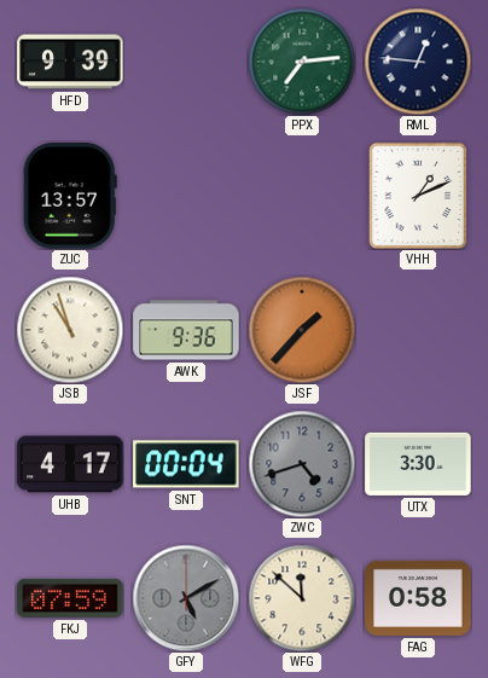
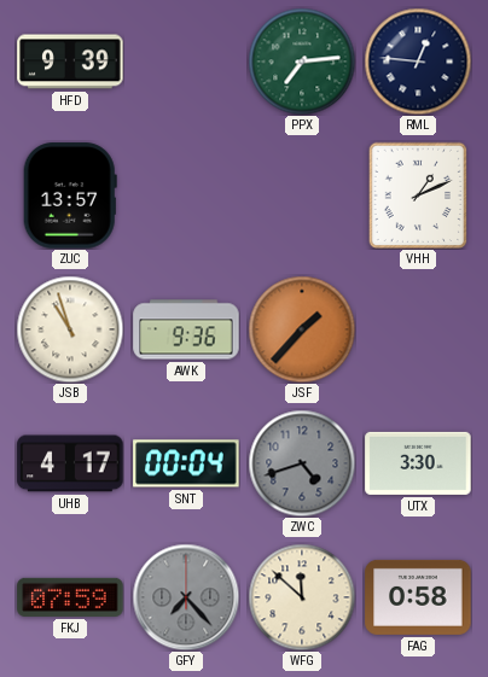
GFY: 5:10 -> 7:23
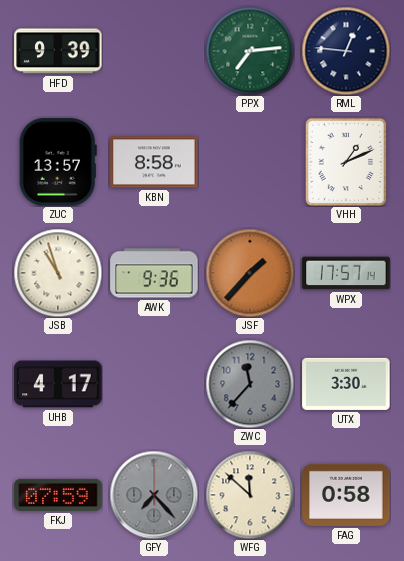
KBN: none -> 8:58
WPX: none -> 17:57
SNT: 00:04 -> none
ZWC: 4:42 -> 11:37
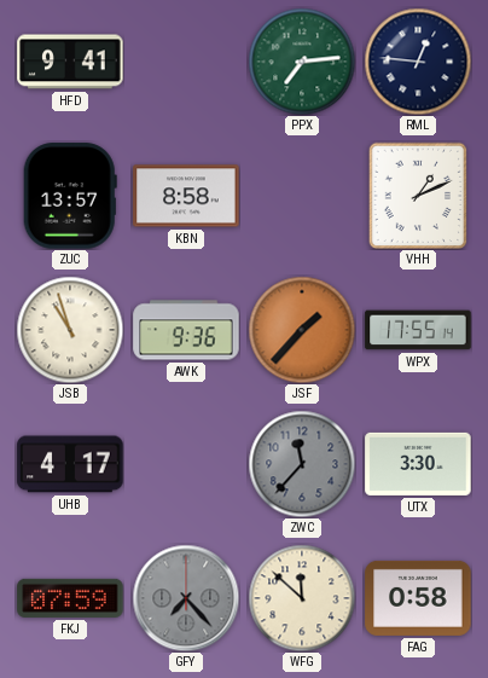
HFD: 9:39 -> 9:41
WPX: 17:57 -> 17:55
